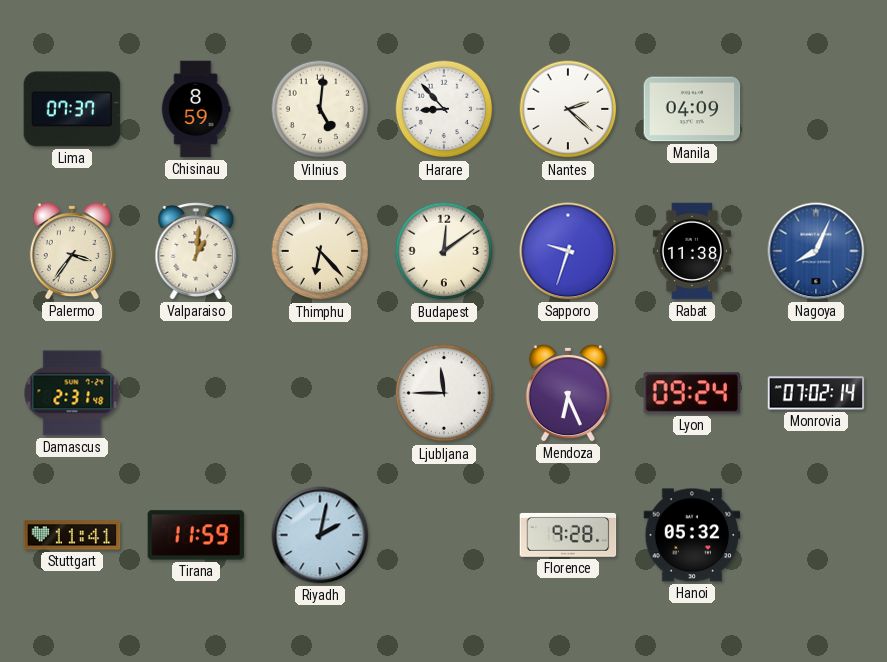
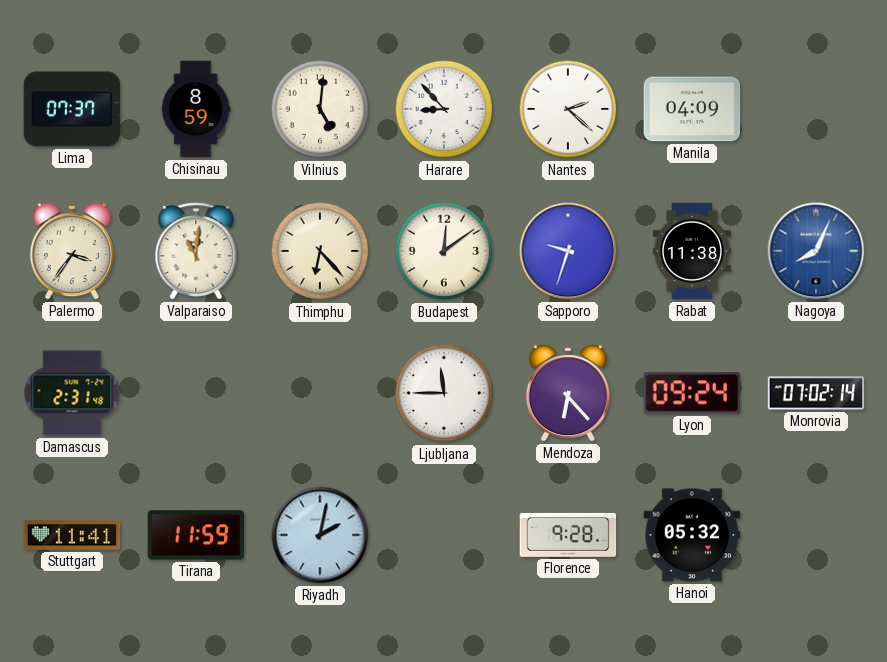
Valparaiso: 1:01 -> 11:01
Mendoza: 6:26 -> 6:23
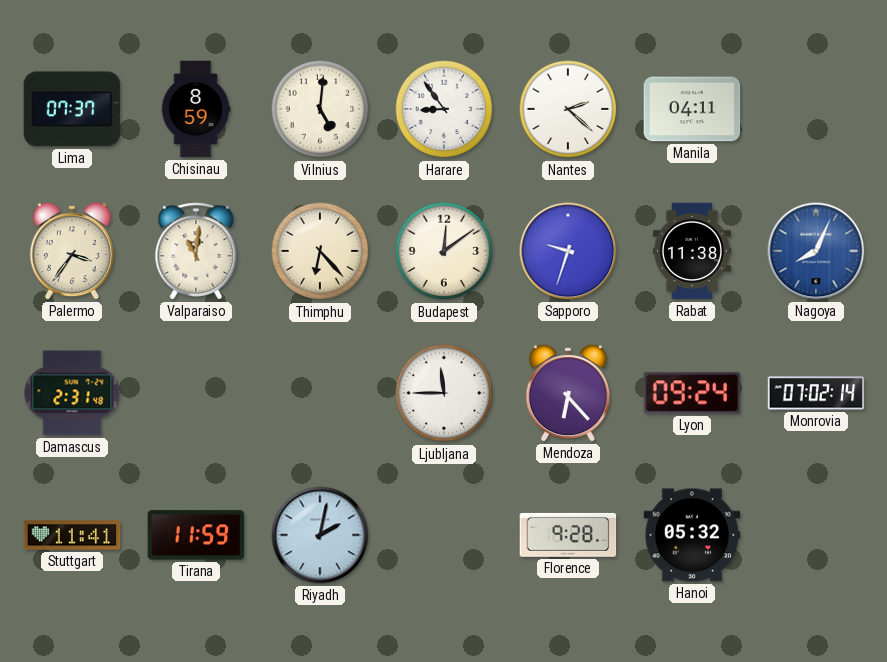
Harare: 8:53 -> 8:54
Manila: 04:09 -> 04:11
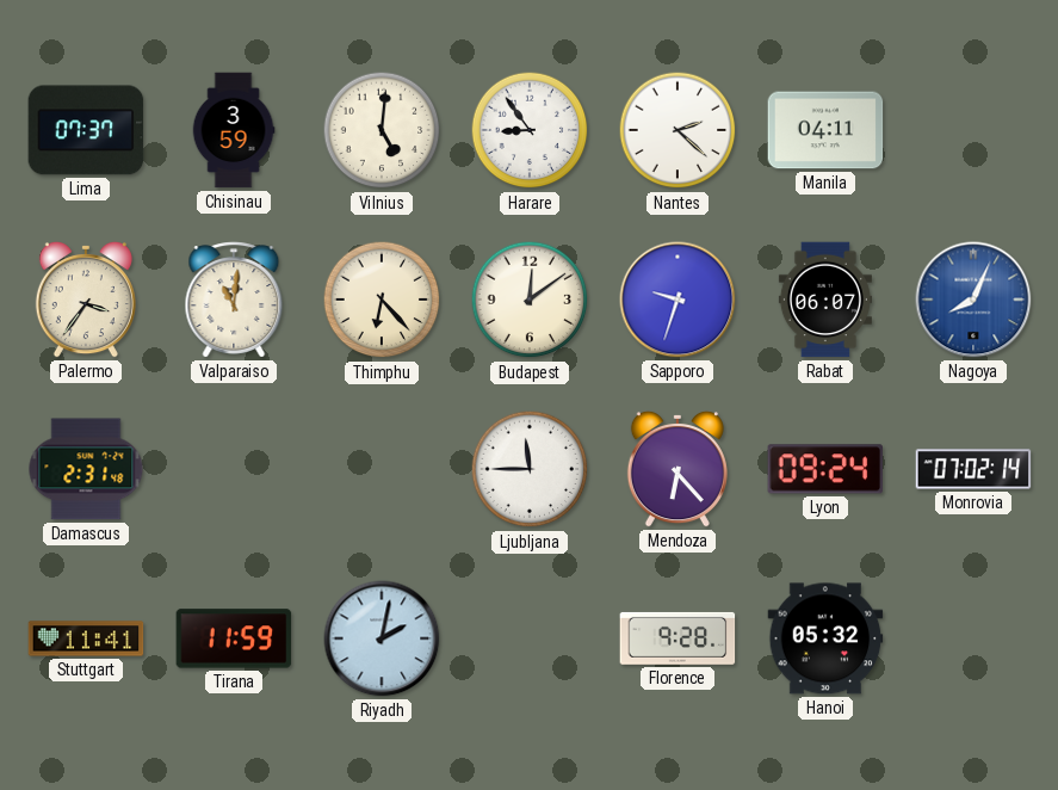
Chisinau: 8:59 -> 3:59
Rabat: 11:38 -> 06:07
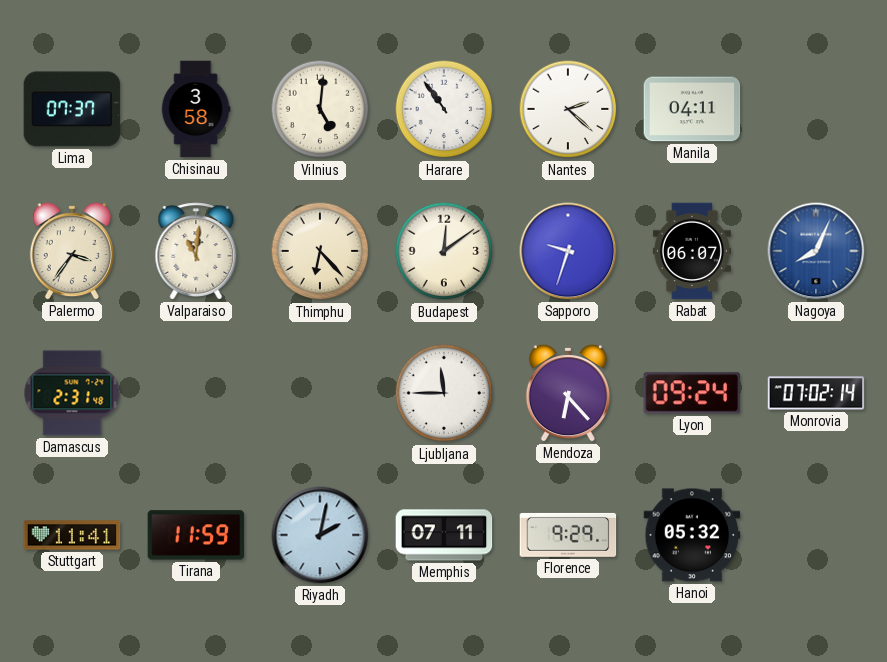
Chisinau: 3:59 -> 3:58
Harare: 8:54 -> 10:54
Memphis: none -> 07:11
Florence: 9:28 -> 9:29
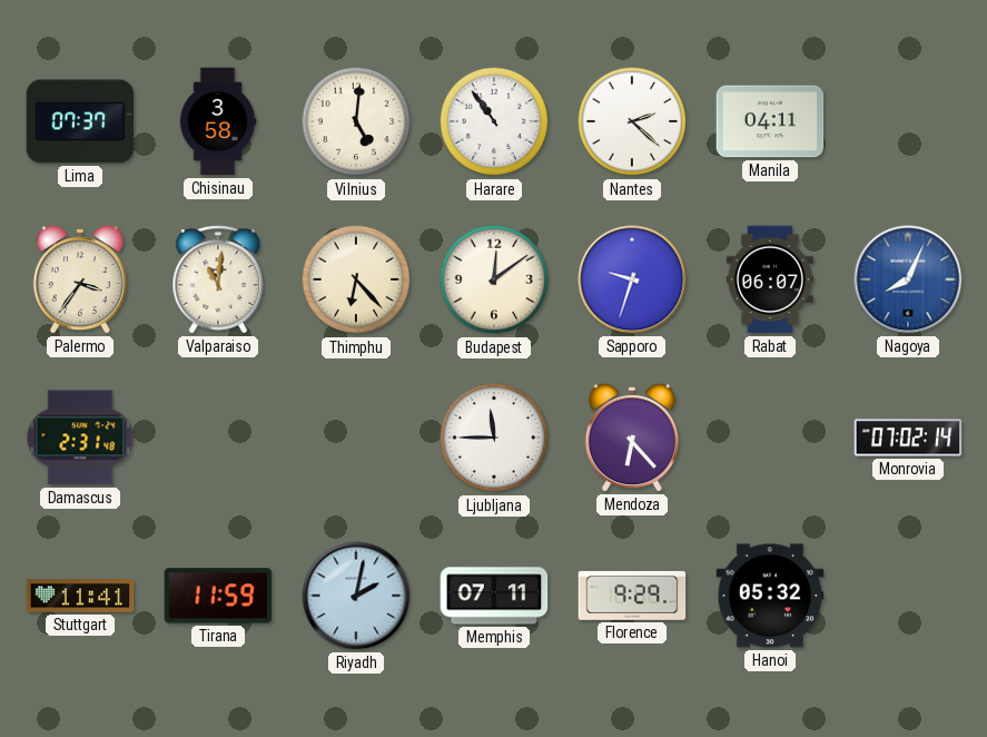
Lyon: 09:24 -> none
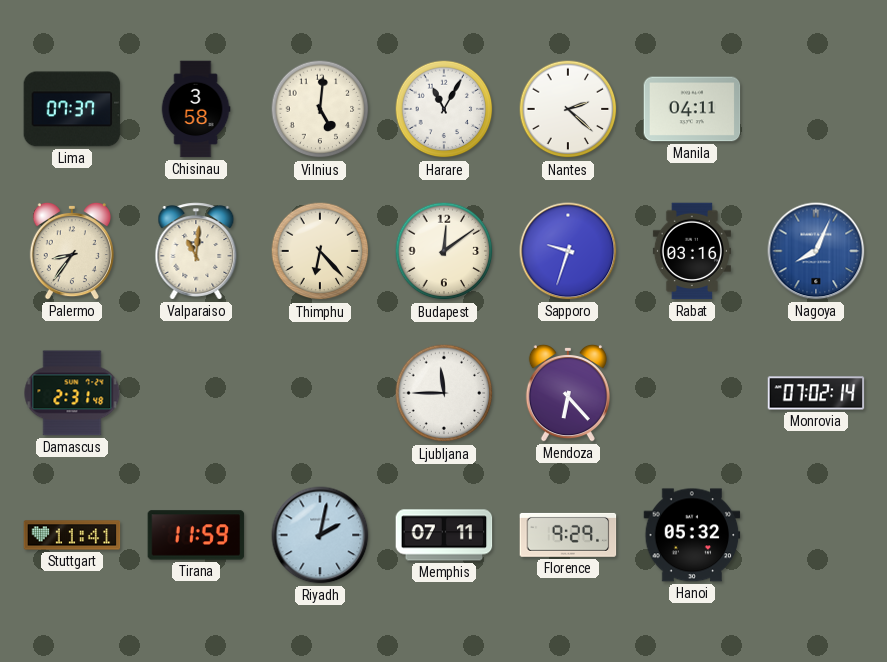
Harare: 10:54 -> 11:05
Palermo: 3:36 -> 8:36
Rabat: 06:07 -> 03:16
